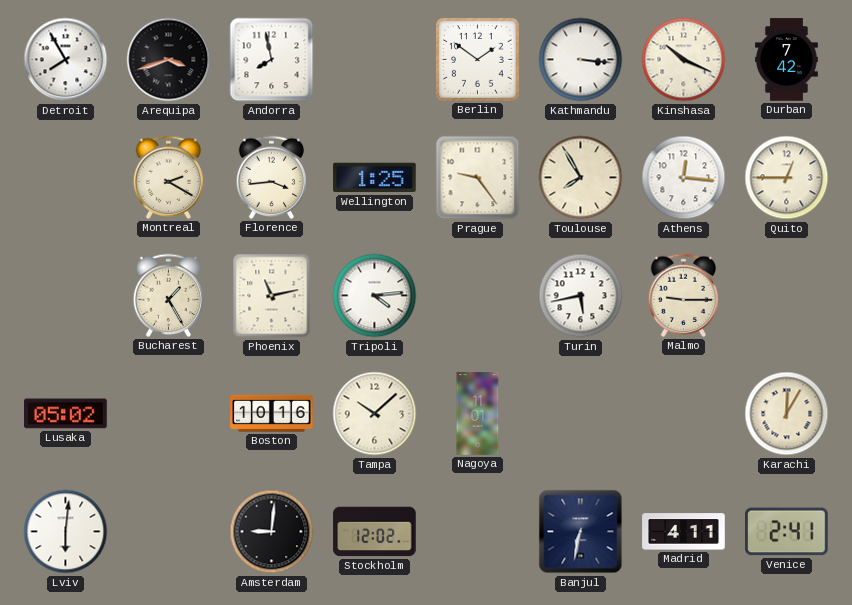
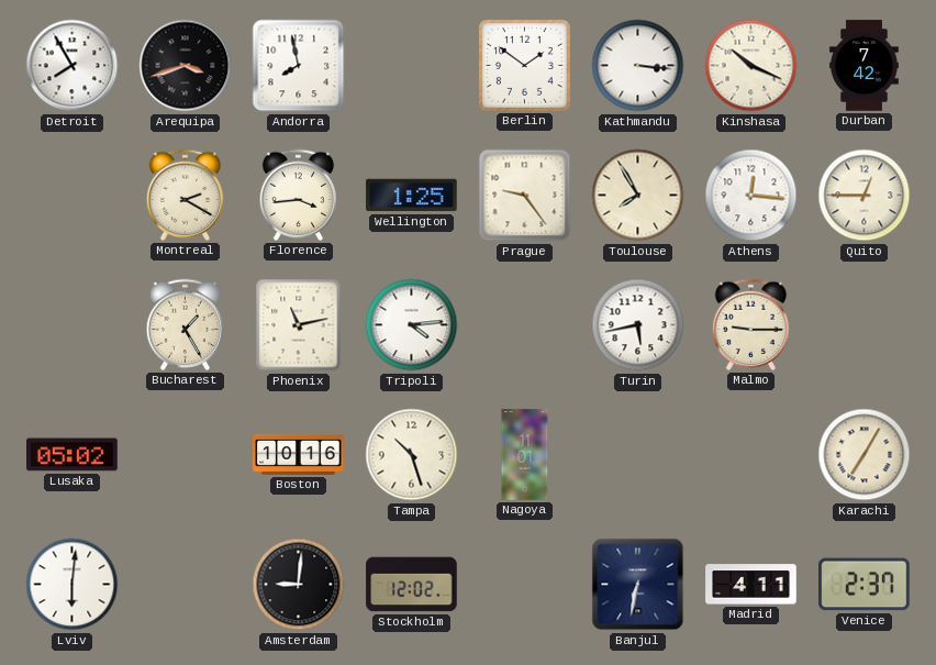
Tampa: 10:08 -> 10:27
Karachi: 12:05 -> 7:05
Venice: 2:41 -> 2:37
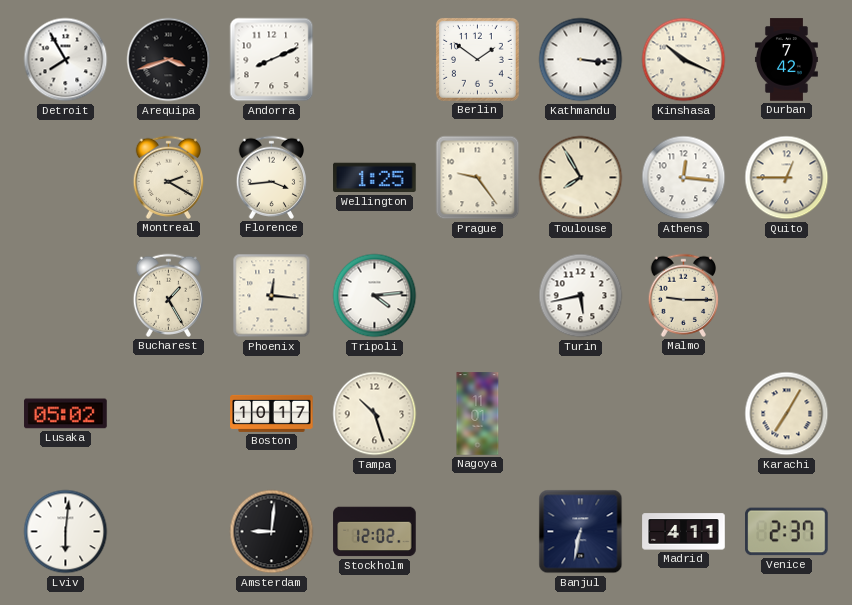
Andorra: 7:58 -> 8:11
Phoenix: 11:13 -> 12:16
Boston: 10:16 -> 10:17
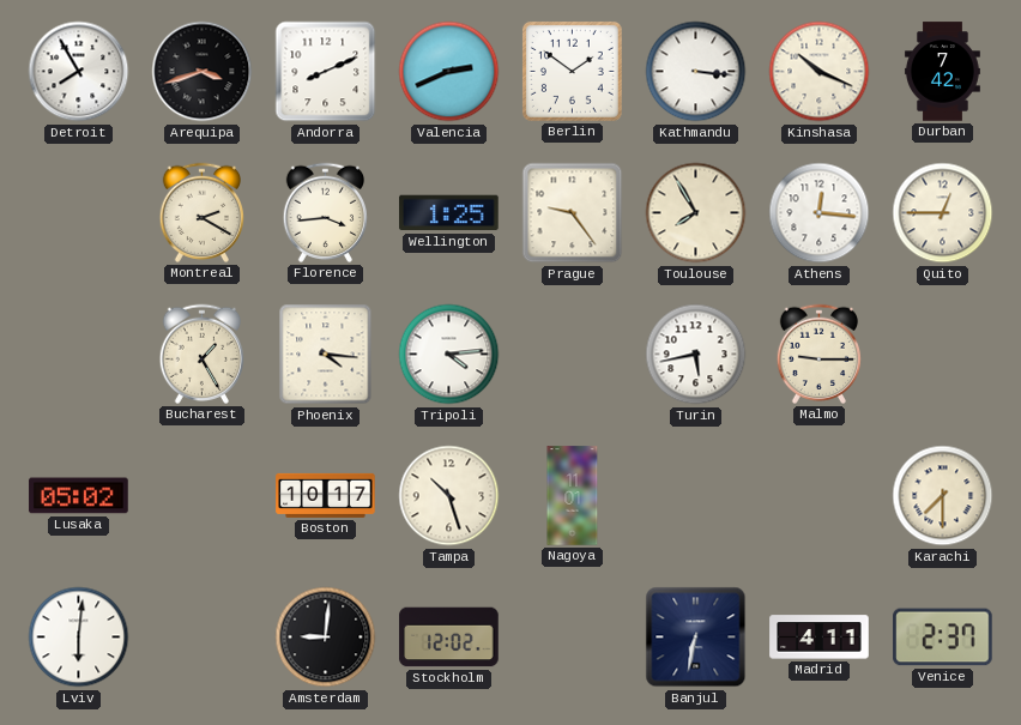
Valencia: none -> 2:41
Phoenix: 12:16 -> 4:16
Karachi: 7:05 -> 7:30
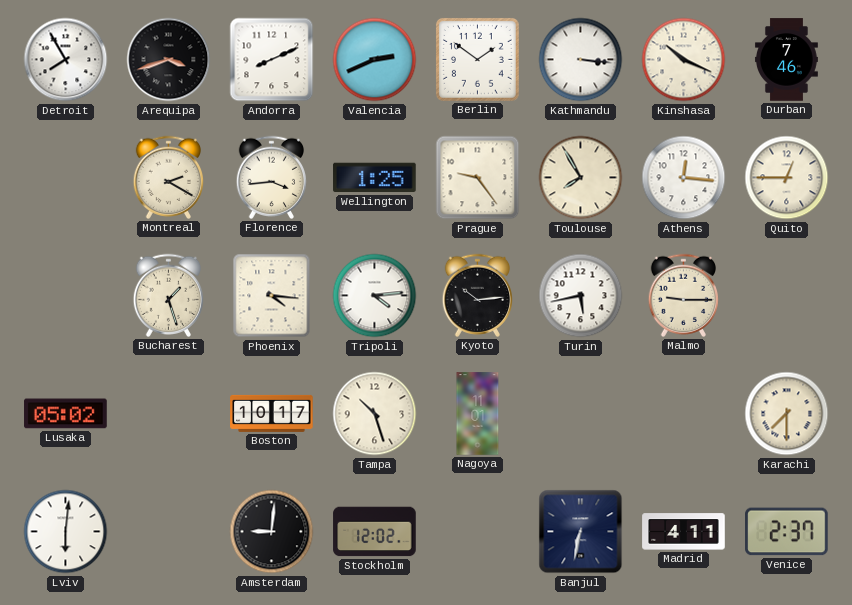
Durban: 7:42 -> 7:46
Bucharest: 1:25 -> 1:27
Kyoto: none -> 10:14
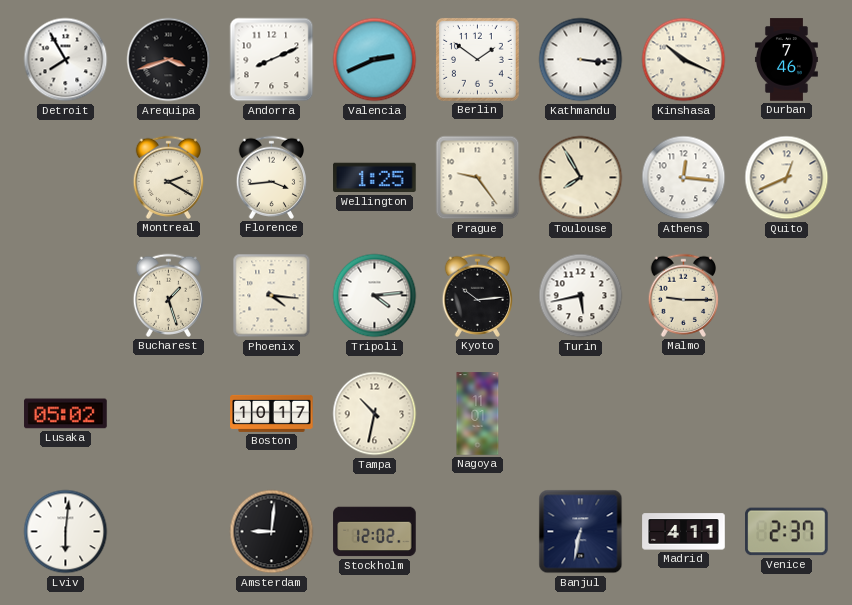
Quito: 12:45 -> 12:41
Tampa: 10:27 -> 10:32
Karachi: 7:30 -> none
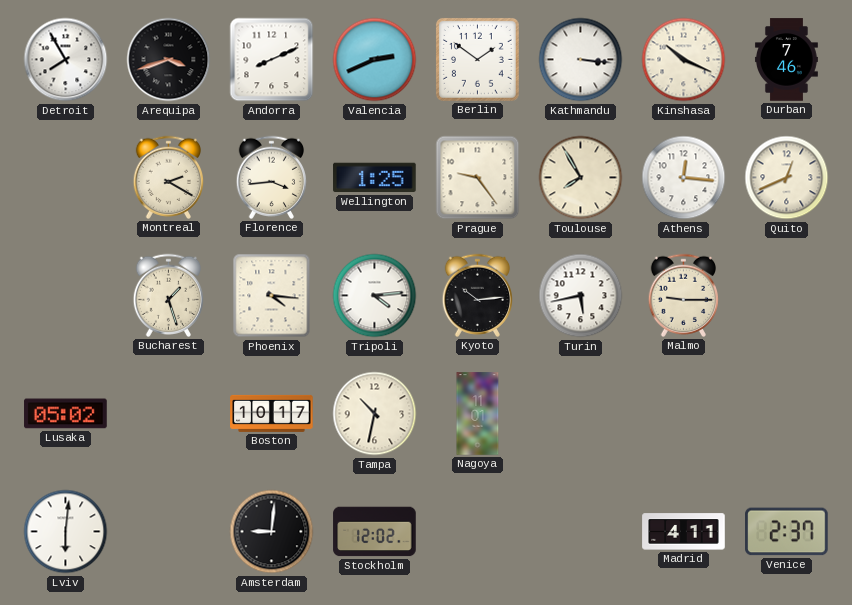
Banjul: 6:32 -> none
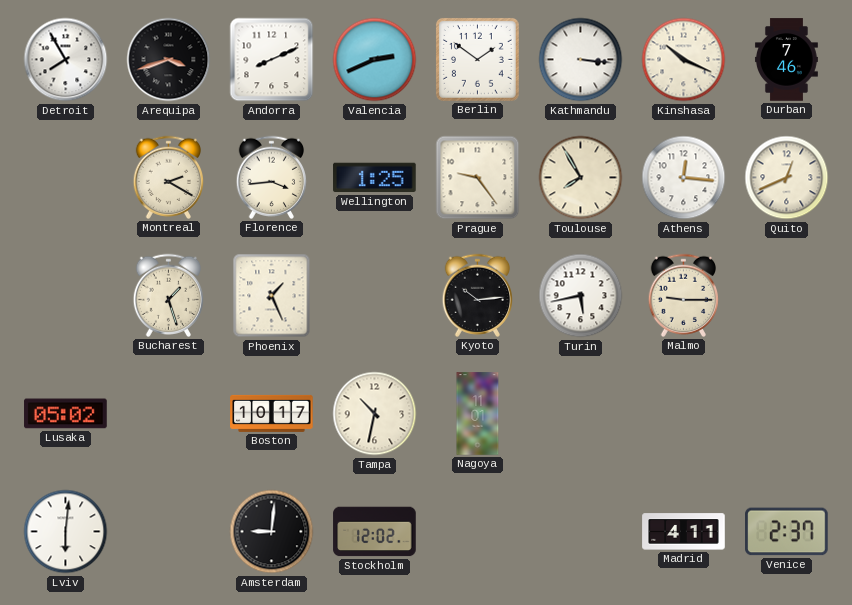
Phoenix: 4:16 -> 1:26
Tripoli: 4:14 -> none
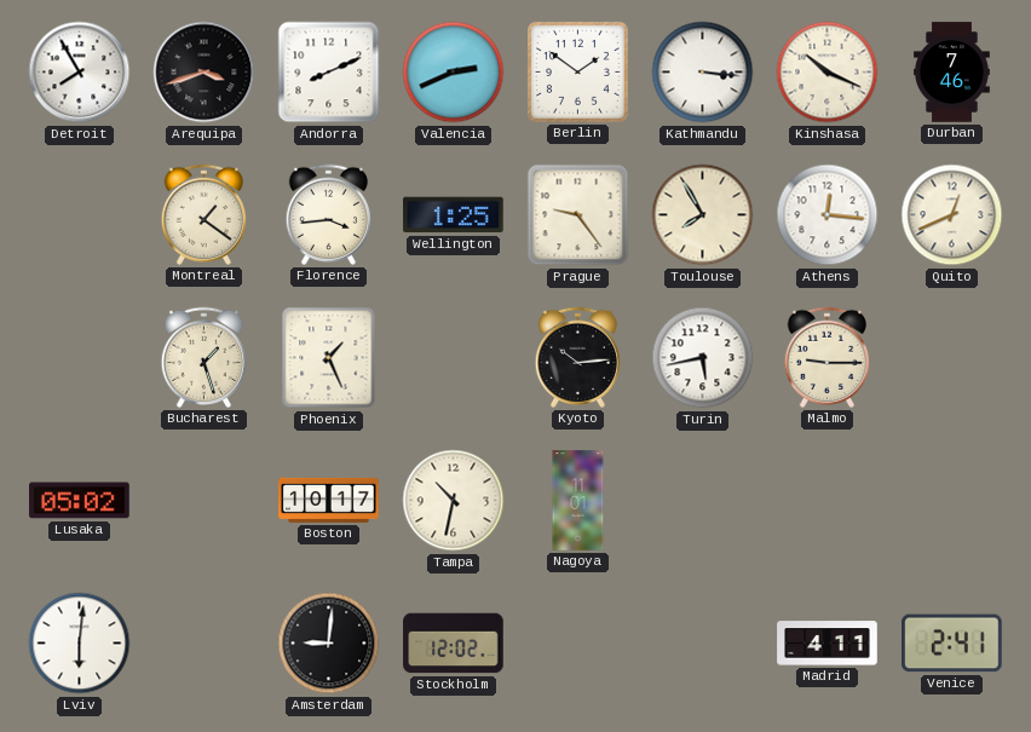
Montreal: 2:20 -> 1:21
Venice: 2:37 -> 2:41
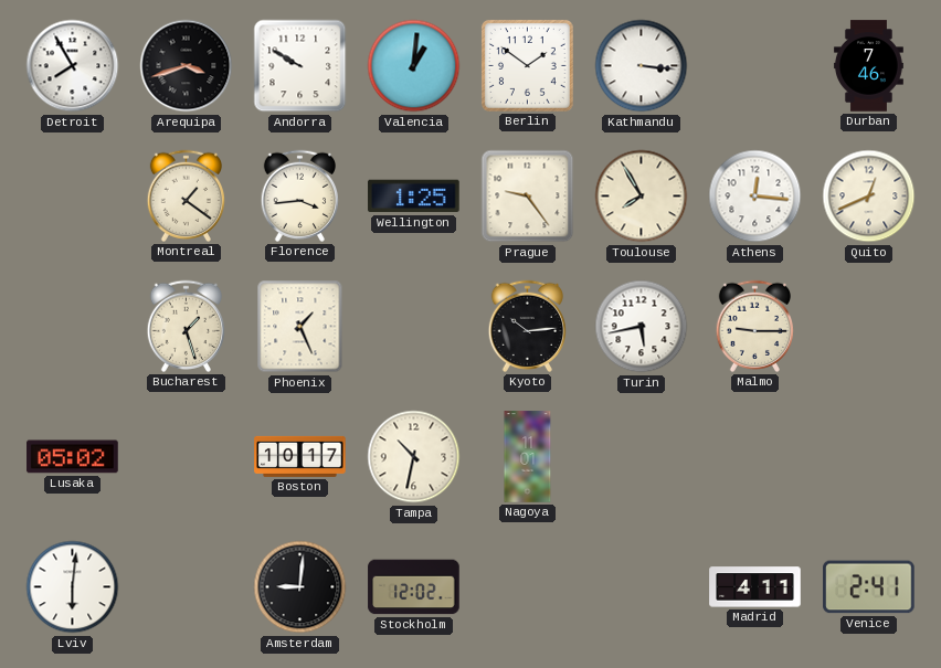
Andorra: 8:11 -> 9:50
Valencia: 2:41 -> 1:01
Kinshasa: 10:19 -> none
